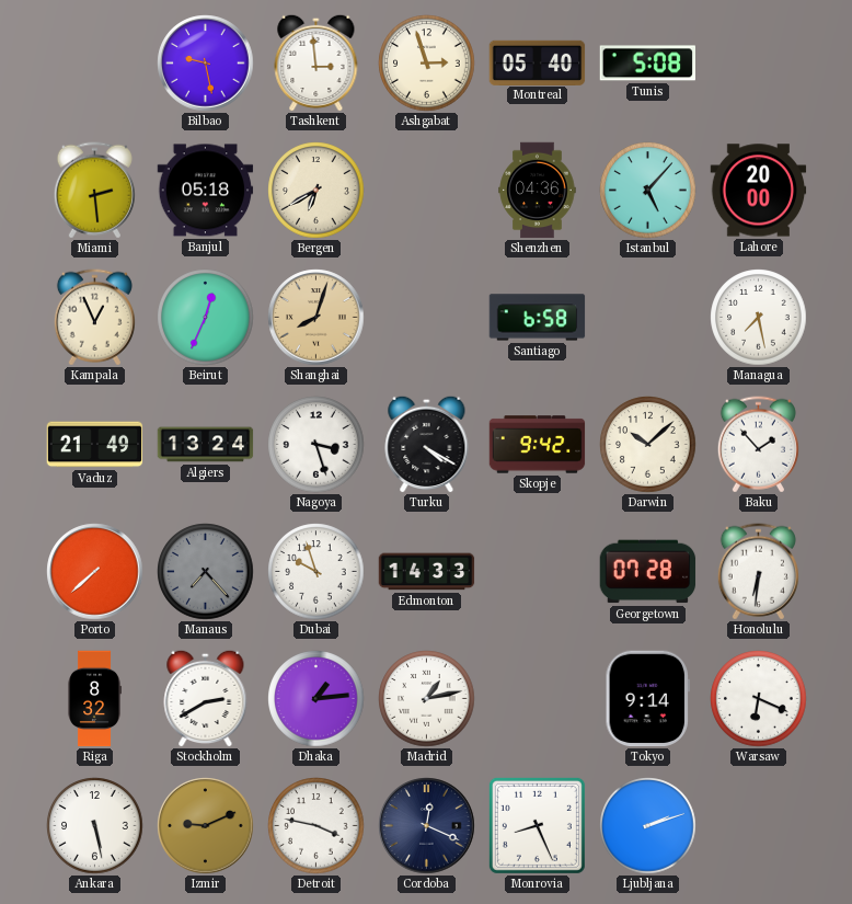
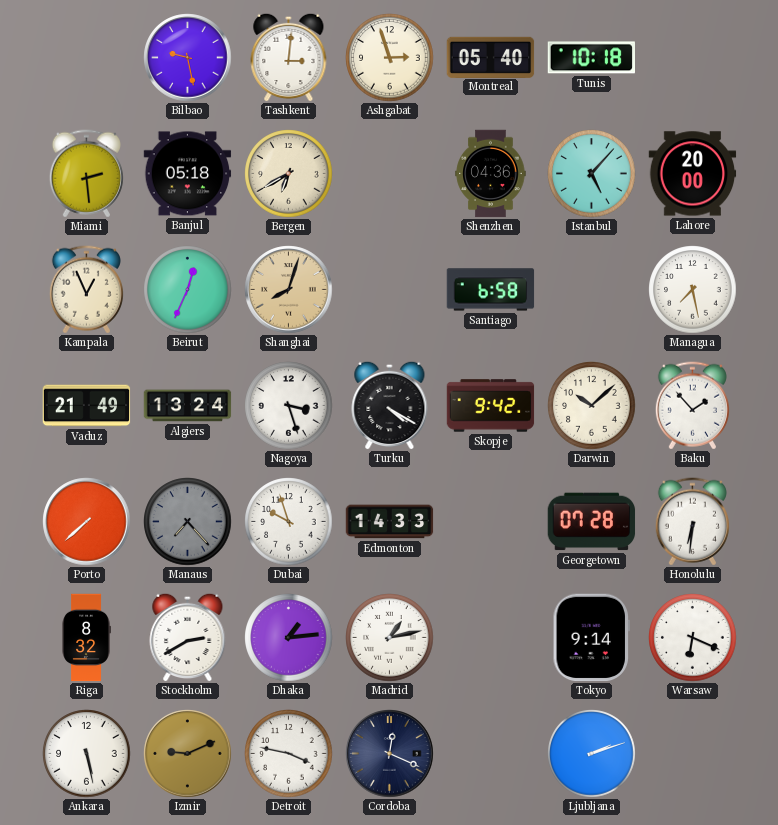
Tashkent: 2:59 -> 3:01
Tunis: 5:08 -> 10:18
Monrovia: 8:26 -> none
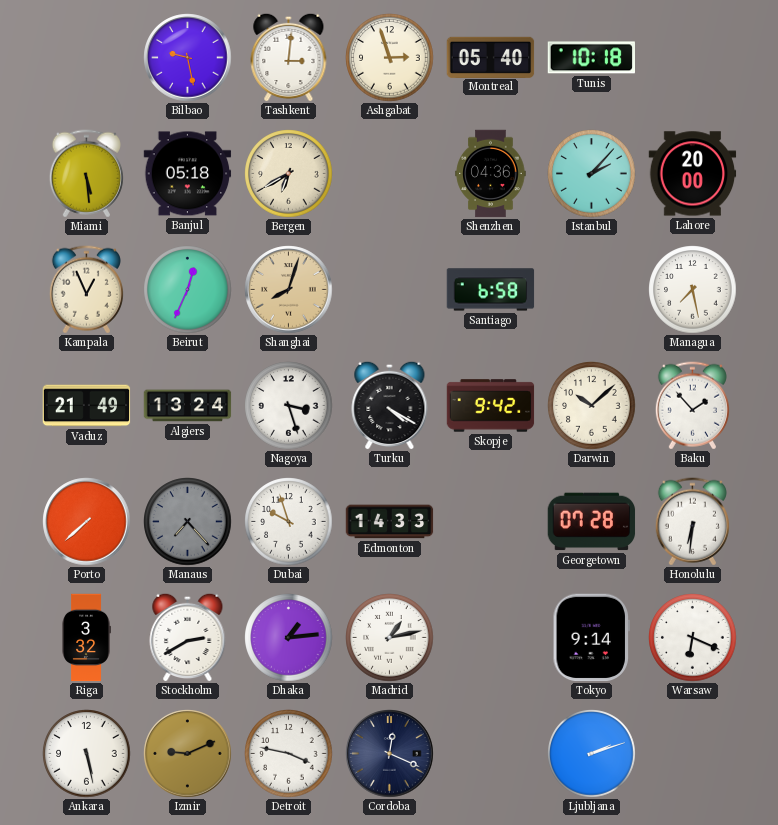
Miami: 2:29 -> 5:29
Istanbul: 5:07 -> 2:07
Riga: 8:32 -> 3:32
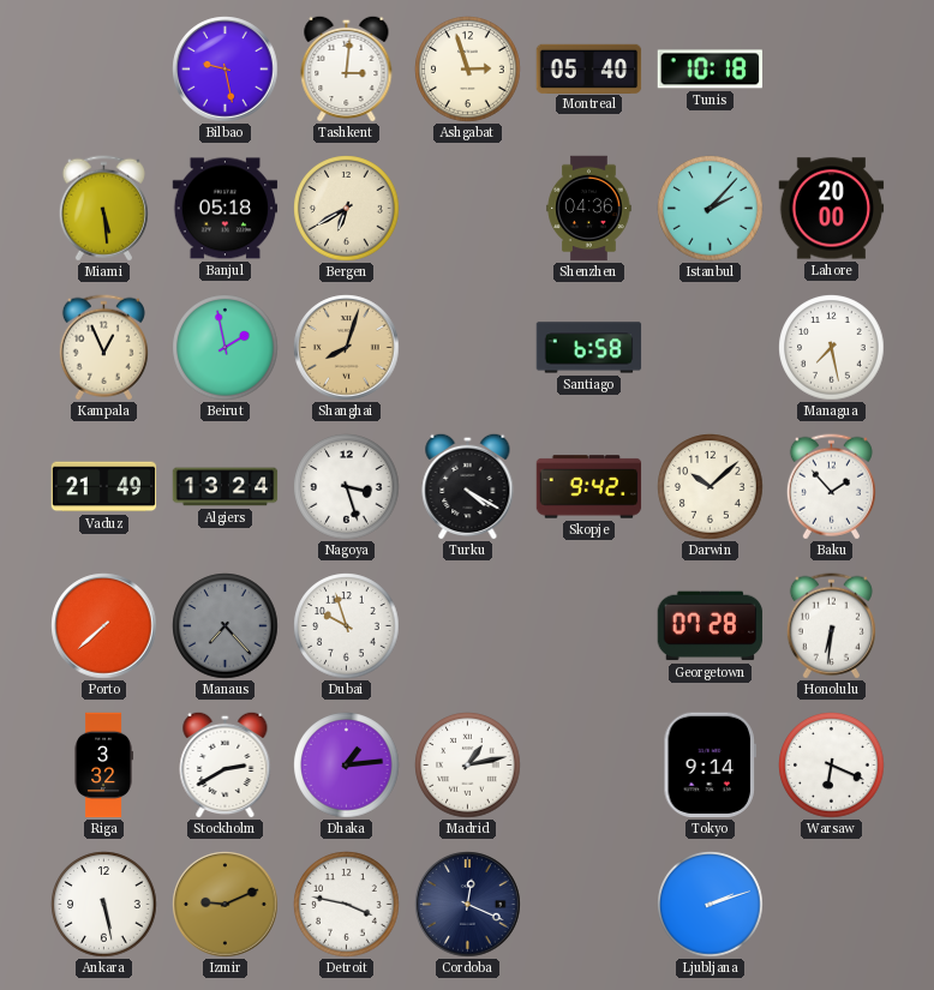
Beirut: 12:34 -> 1:58
Edmonton: 14:33 -> none
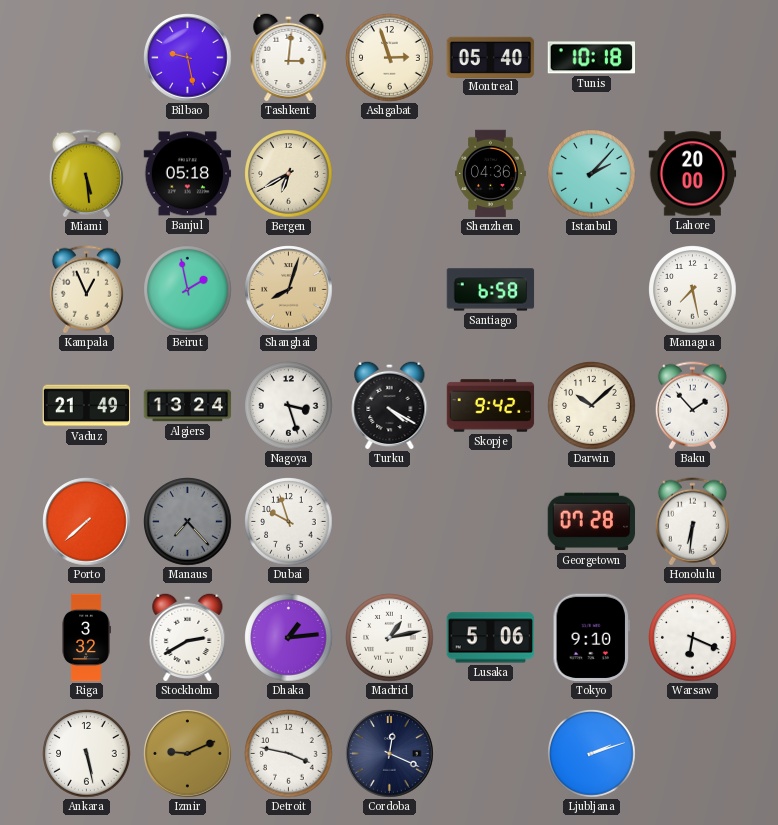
Lusaka: none -> 5:06
Tokyo: 9:14 -> 9:10
